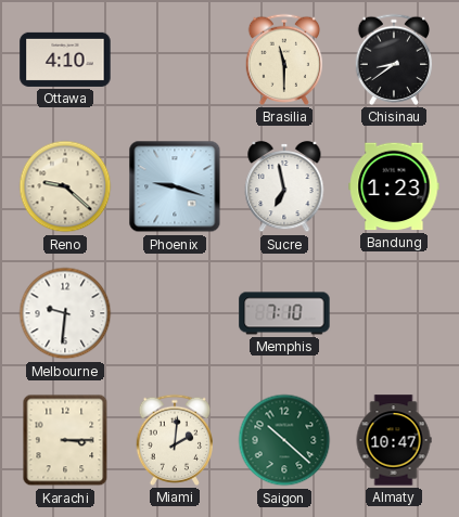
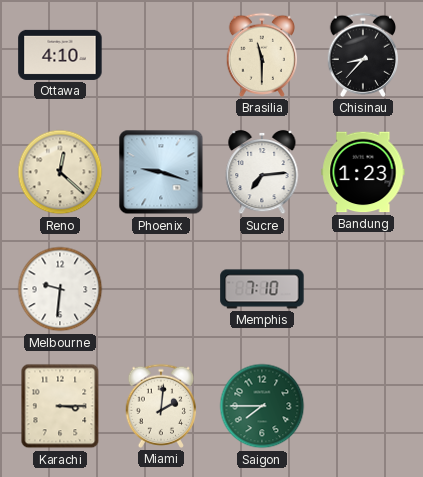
Chisinau: 8:39 -> 8:37
Reno: 9:22 -> 12:22
Sucre: 6:58 -> 7:14
Saigon: 10:22 -> 7:45
Almaty: 10:47 -> none
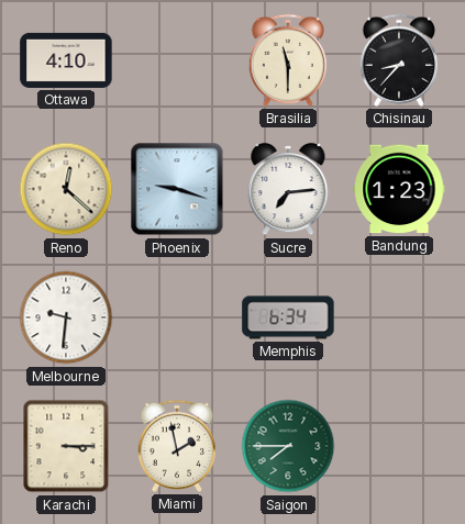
Memphis: 7:10 -> 6:34
Miami: 2:01 -> 1:58
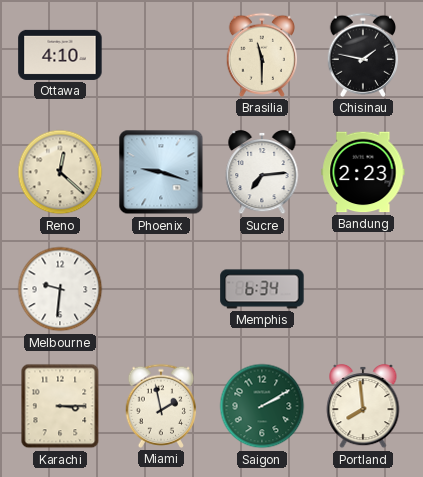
Chisinau: 8:37 -> 1:47
Bandung: 1:23 -> 2:23
Saigon: 7:45 -> 2:10
Portland: none -> 7:59
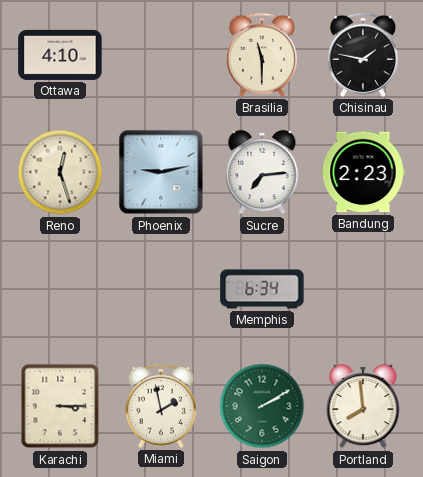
Reno: 12:22 -> 12:27
Phoenix: 9:18 -> 9:13
Melbourne: 9:31 -> none
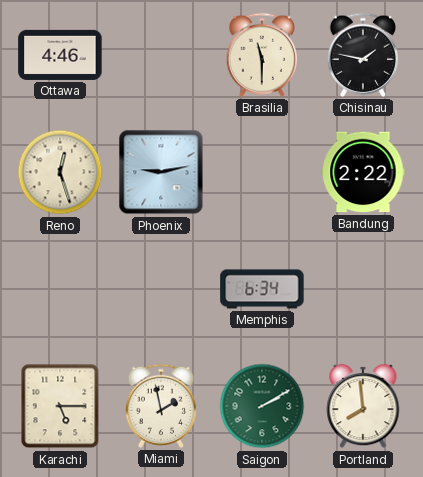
Ottawa: 4:10 -> 4:46
Sucre: 7:14 -> none
Bandung: 2:23 -> 2:22
Karachi: 3:15 -> 5:15
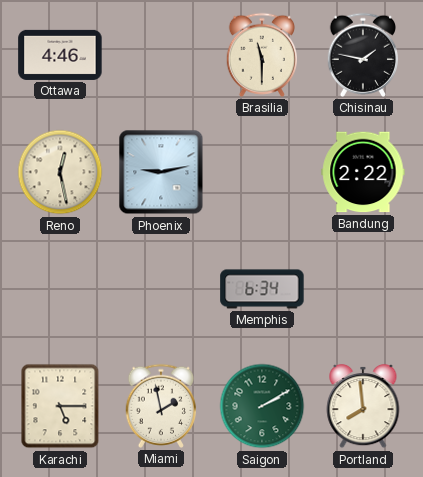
Reno: 12:27 -> 12:28
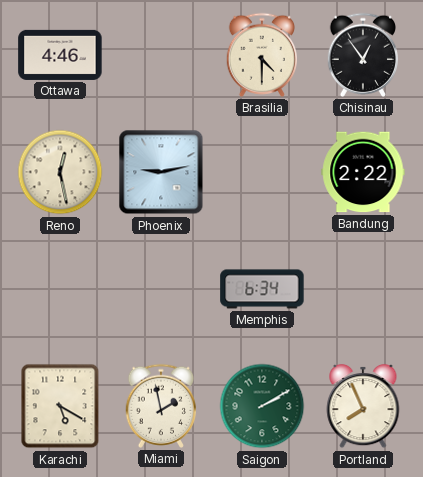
Brasilia: 11:30 -> 4:30
Chisinau: 1:47 -> 12:54
Karachi: 5:15 -> 5:20
Portland: 7:59 -> 7:56
